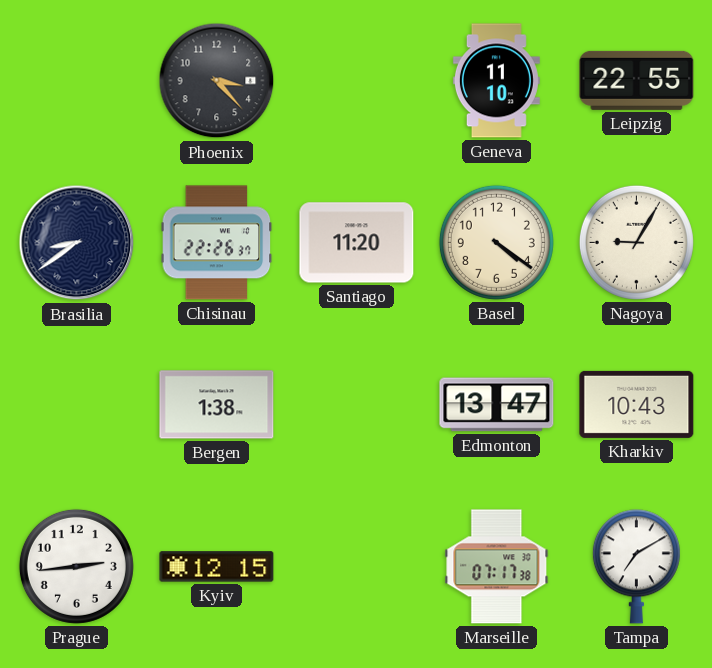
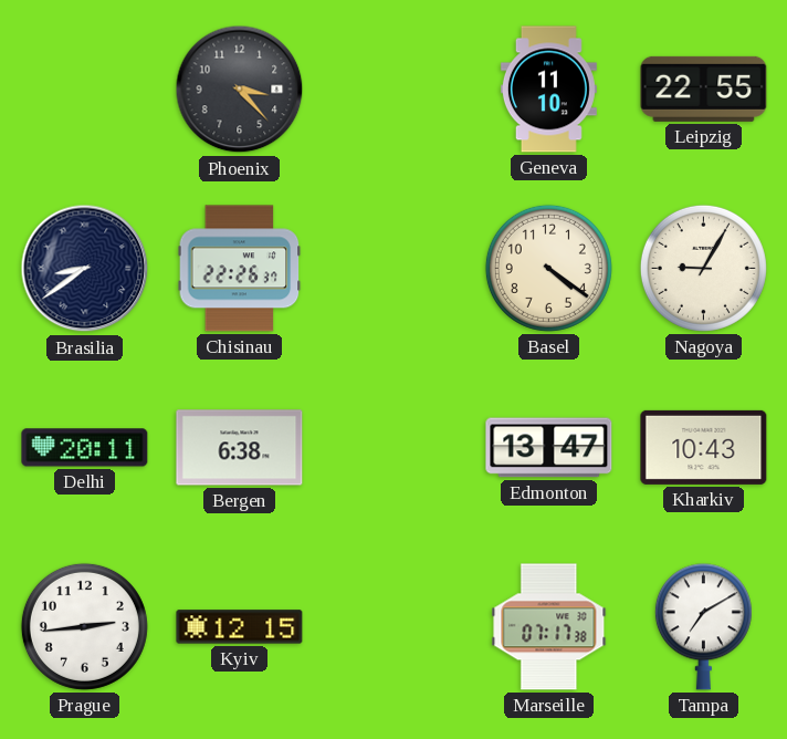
Santiago: 11:20 -> none
Delhi: none -> 20:11
Bergen: 1:38 -> 6:38
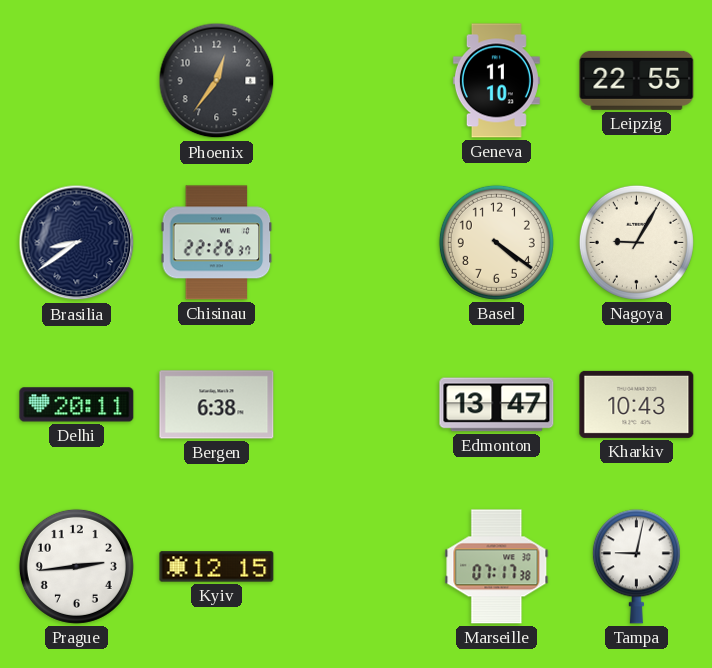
Phoenix: 3:23 -> 12:36
Tampa: 7:10 -> 9:02
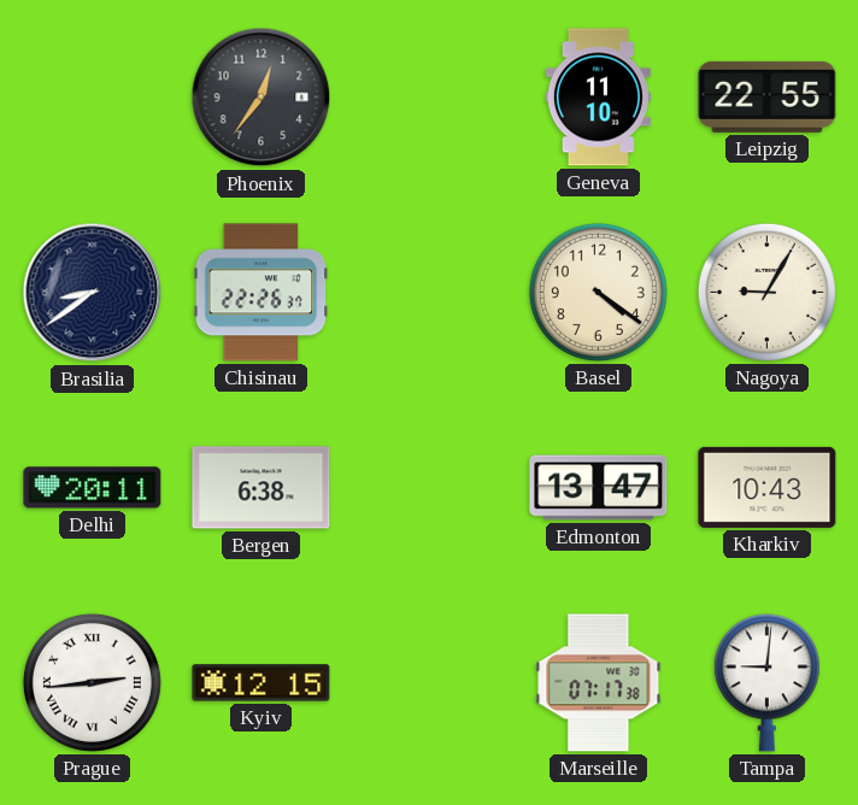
Prague numerals: Arabic -> Roman
Tampa: 9:02 -> 9:01
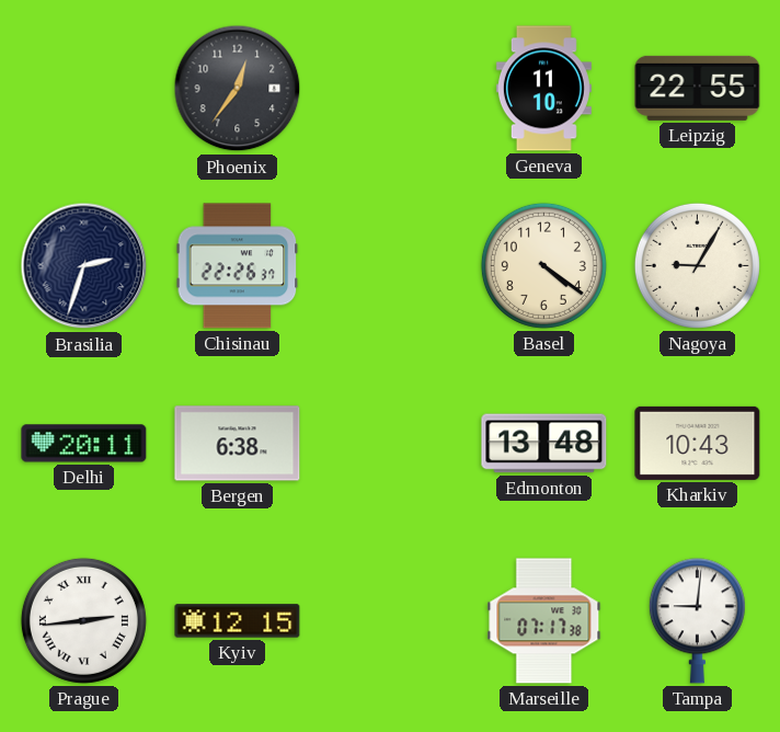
Brasilia: 8:39 -> 2:33
Edmonton: 13:47 -> 13:48
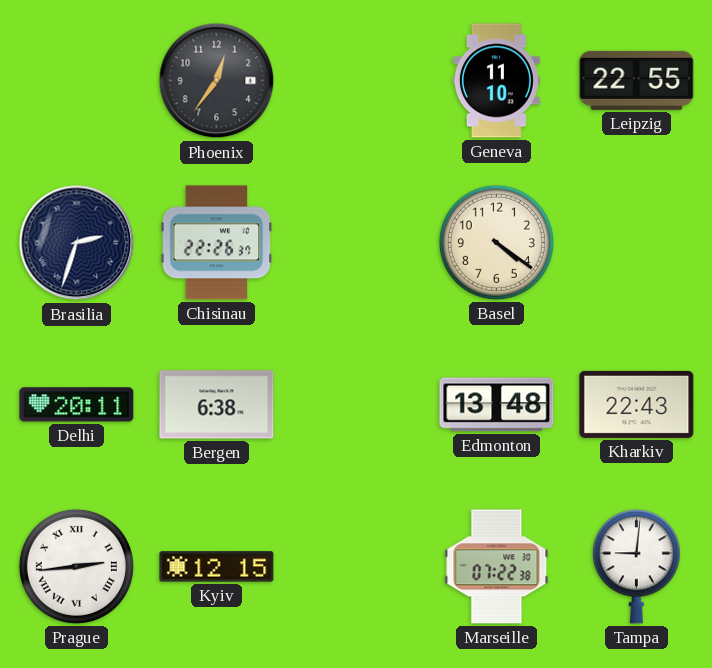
Nagoya: 9:05 -> none
Kharkiv: 10:43 -> 22:43
Marseille: 07:17 -> 07:22
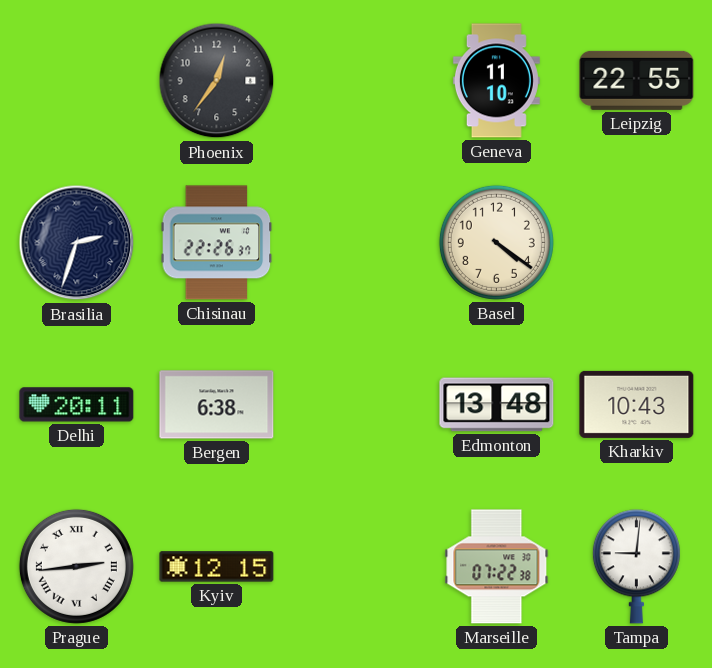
Kharkiv: 22:43 -> 10:43
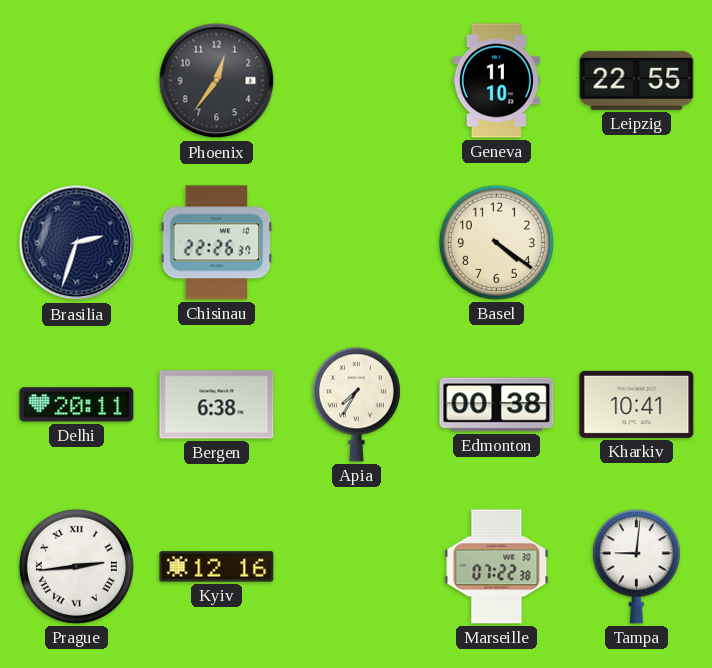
Apia: none -> 7:35
Edmonton: 13:48 -> 00:38
Kharkiv: 10:43 -> 10:41
Kyiv: 12:15 -> 12:16
